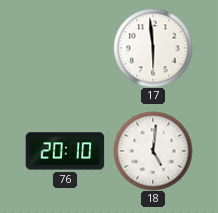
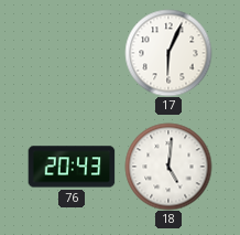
17: 5:59 -> 6:04
76: 20:10 -> 20:43
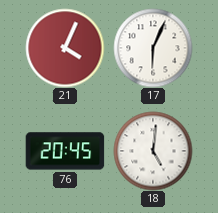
21: none -> 4:04
76: 20:43 -> 20:45
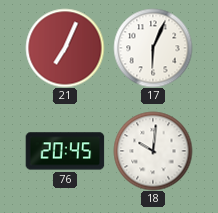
21: 4:04 -> 7:04
18: 5:01 -> 10:01
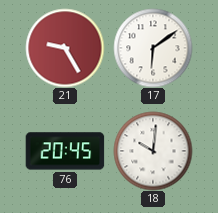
21: 7:04 -> 9:25
17: 6:04 -> 6:09
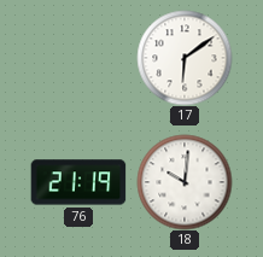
21: 9:25 -> none
76: 20:45 -> 21:19
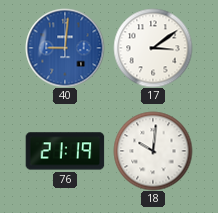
40: none -> 9:01
17: 6:09 -> 3:09
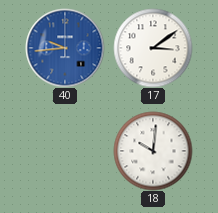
40: 9:01 -> 9:44
76: 21:19 -> none
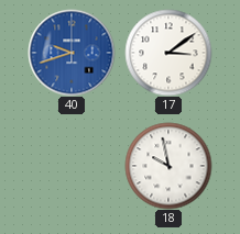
40: 9:44 -> 9:42
18: 10:01 -> 9:58
